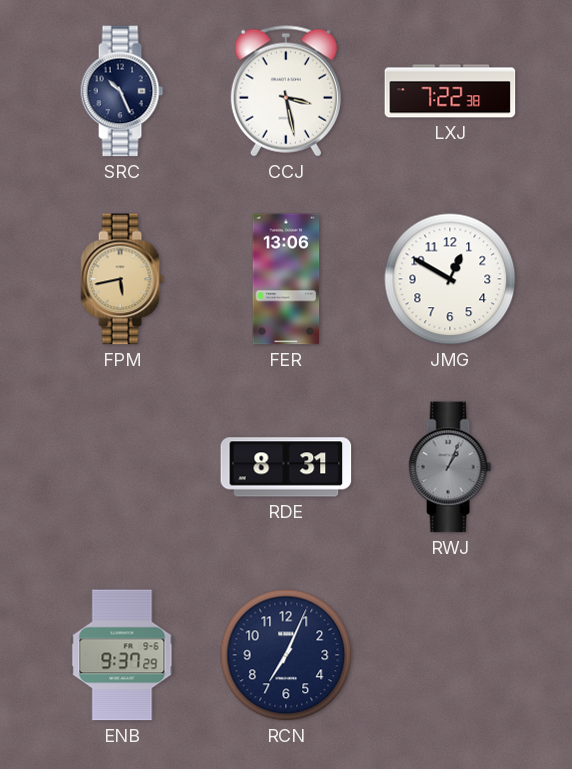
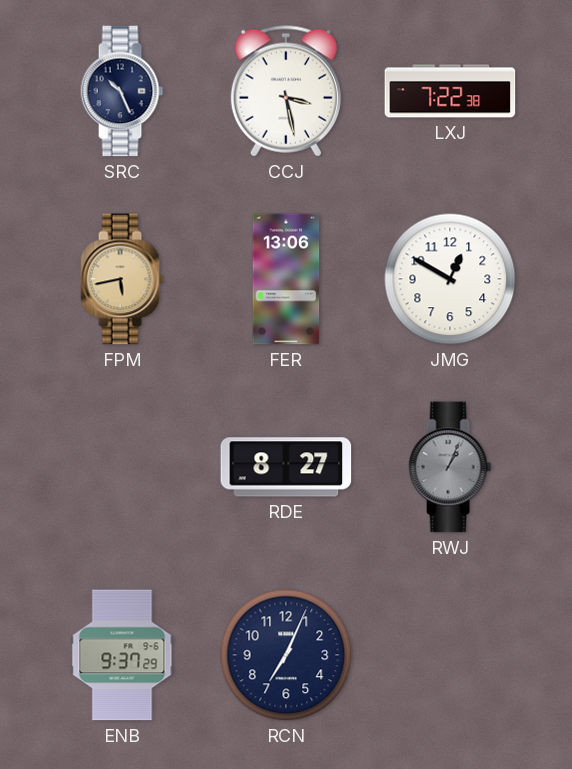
RDE: 8:31 -> 8:27
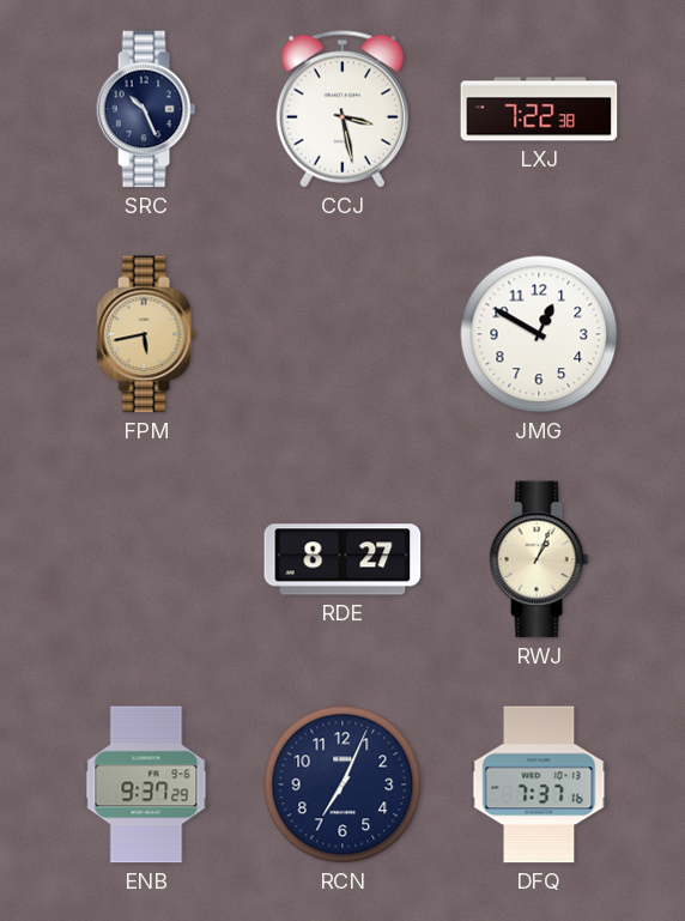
FER: 13:06 -> none
RWJ dial: grey -> cream
DFQ: none -> 7:37
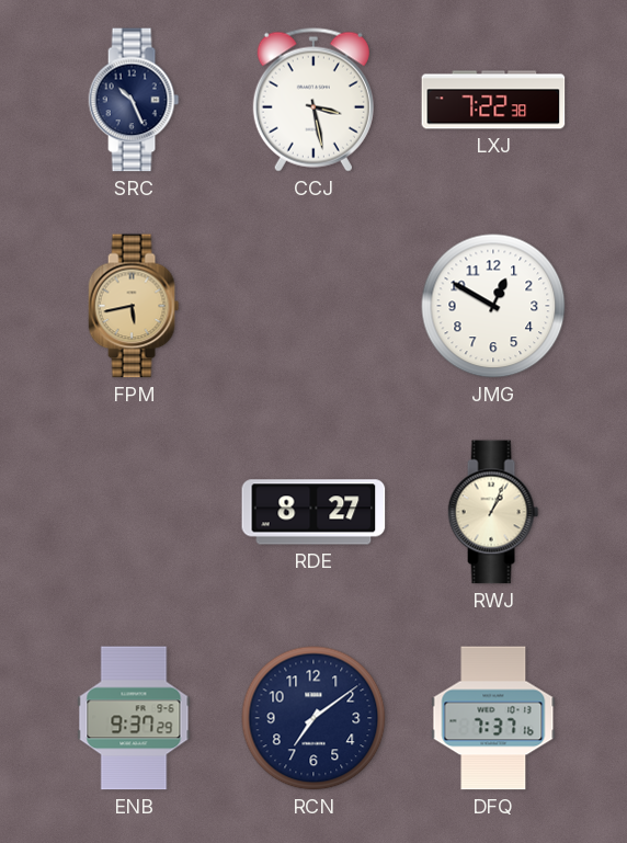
RCN: 7:04 -> 7:09
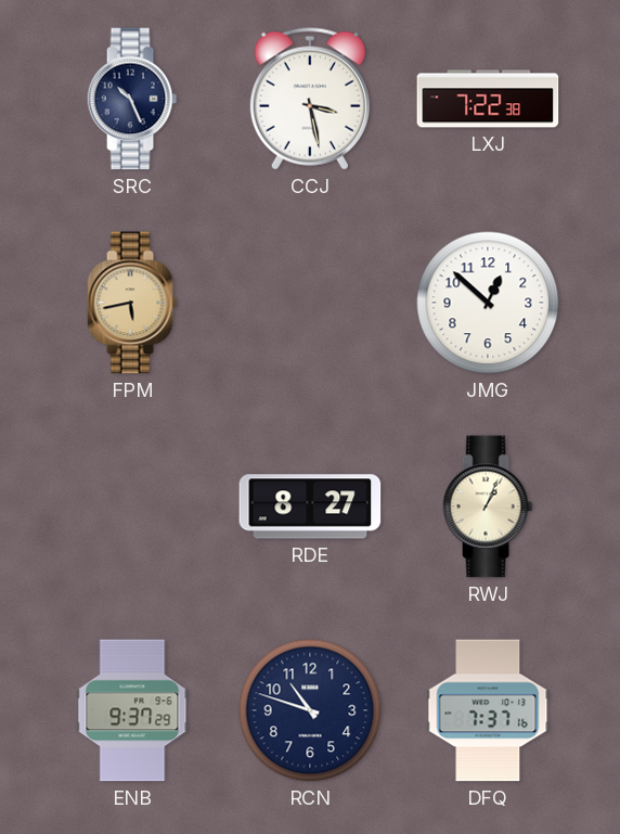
JMG: 12:50 -> 12:52
RCN: 7:09 -> 10:48
